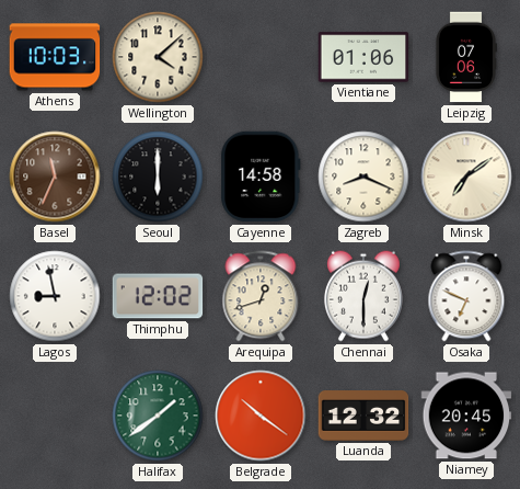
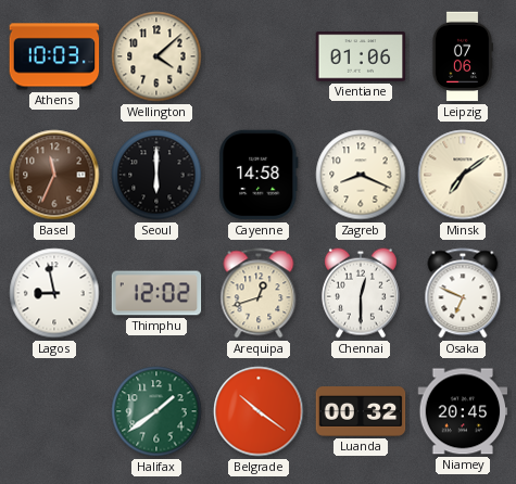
Luanda: 12:32 -> 00:32
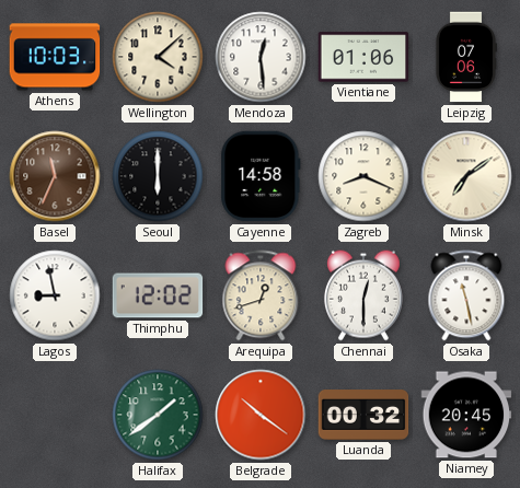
Mendoza: none -> 12:29
Osaka: 6:49 -> 11:28
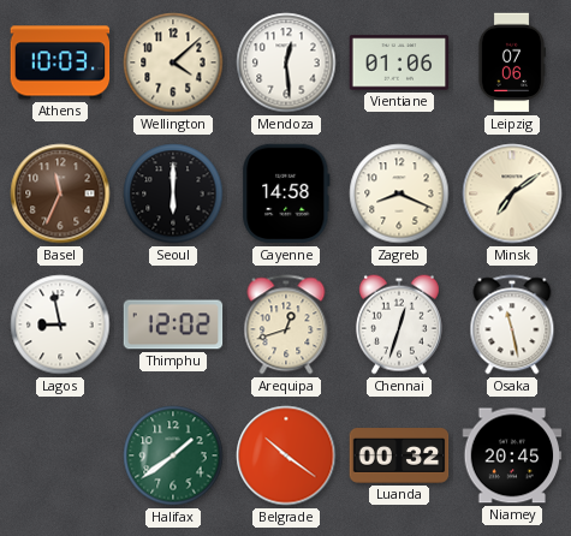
Chennai: 12:30 -> 12:33
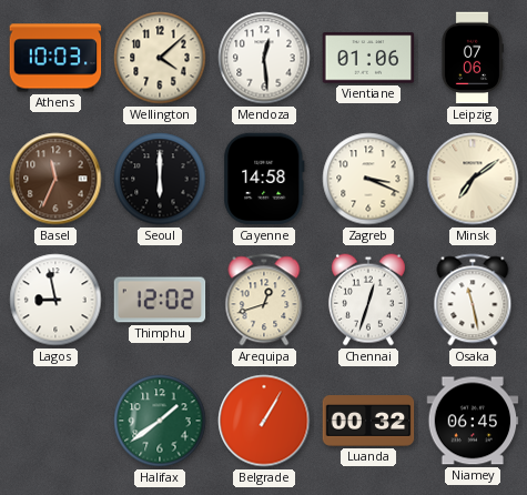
Zagreb: 8:19 -> 3:19
Belgrade: 10:21 -> 1:05
Niamey: 20:45 -> 06:45
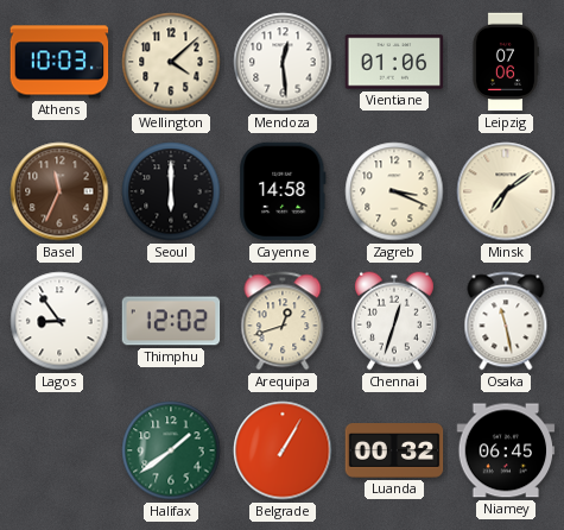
Lagos: 8:58 -> 8:54
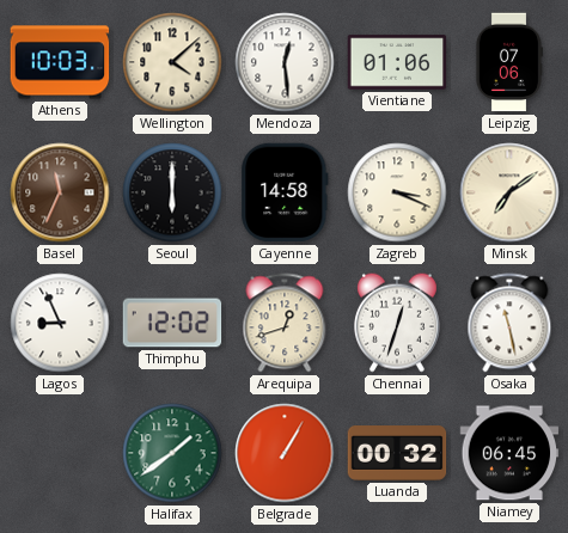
Lagos: 8:54 -> 8:56
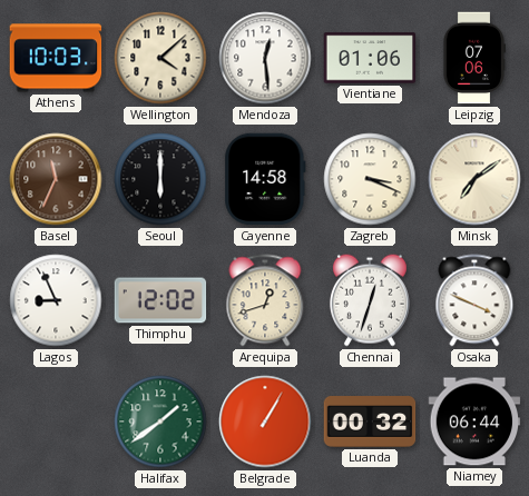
Osaka: 11:28 -> 3:49
Niamey: 06:45 -> 06:44
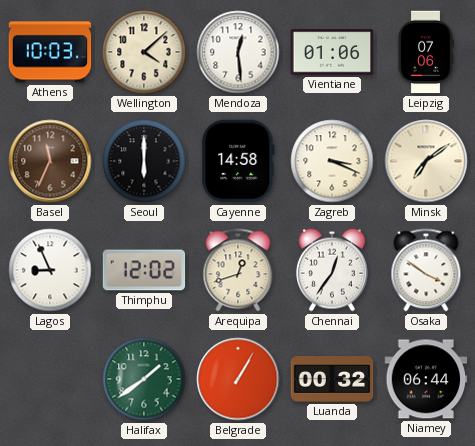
Chennai: 12:33 -> 12:36
Osaka: 3:49 -> 3:51
